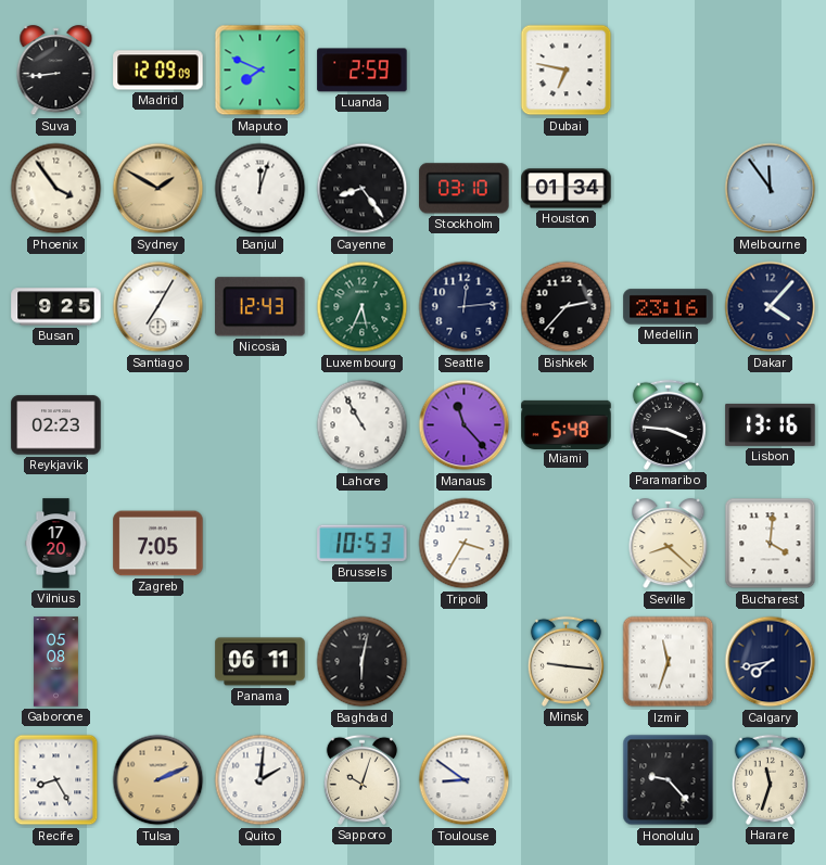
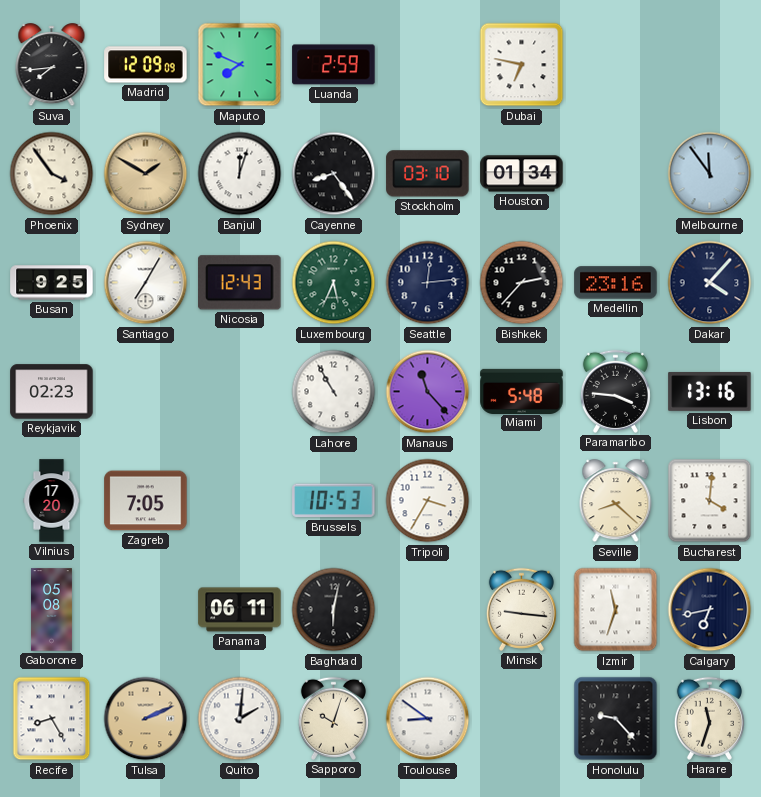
Suva: 8:44 -> 7:44
Calgary: 7:43 -> 6:43
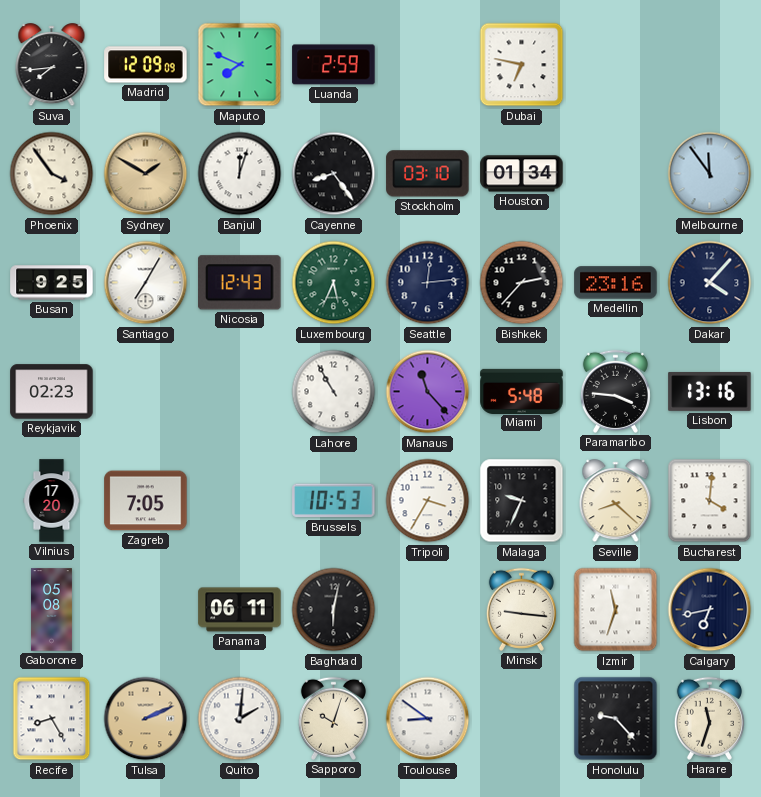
Malaga: none -> 9:34
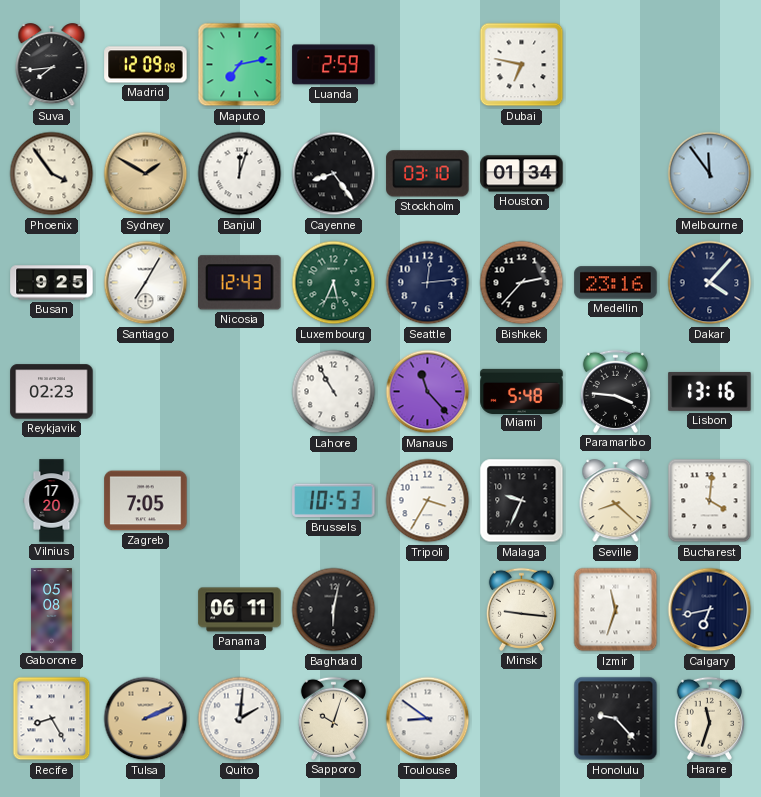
Maputo: 7:49 -> 7:13
